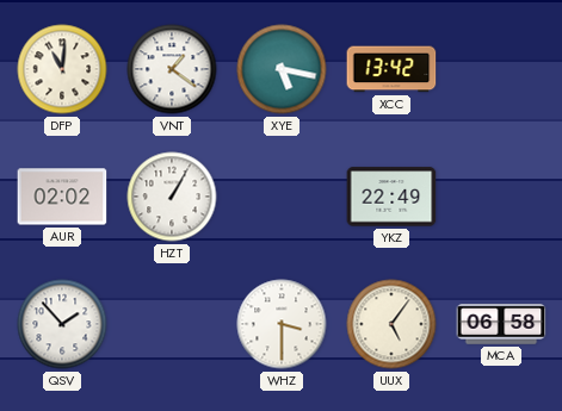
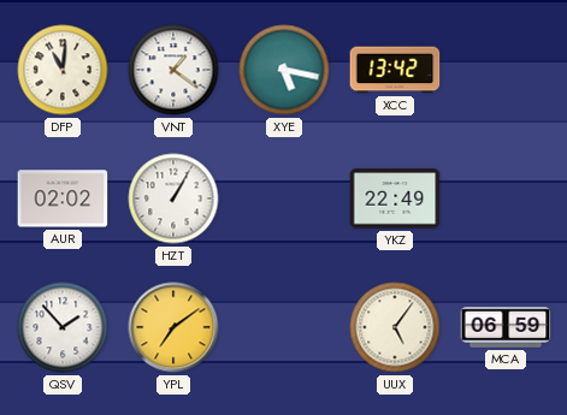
YPL: none -> 7:09
WHZ: 3:30 -> none
MCA: 06:58 -> 06:59
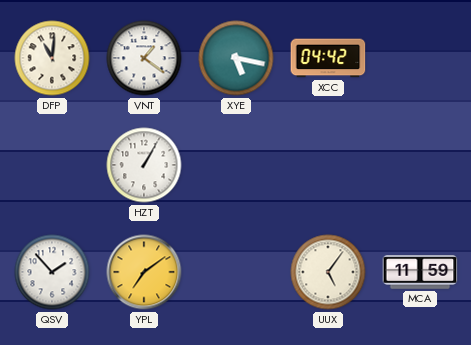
XCC: 13:42 -> 04:42
AUR: 02:02 -> none
YKZ: 22:49 -> none
MCA: 06:59 -> 11:59
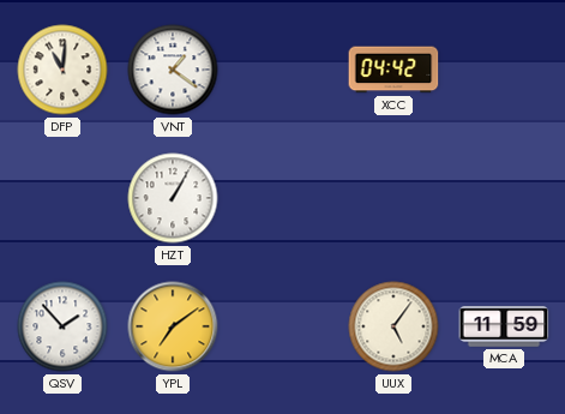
XYE: 5:17 -> none
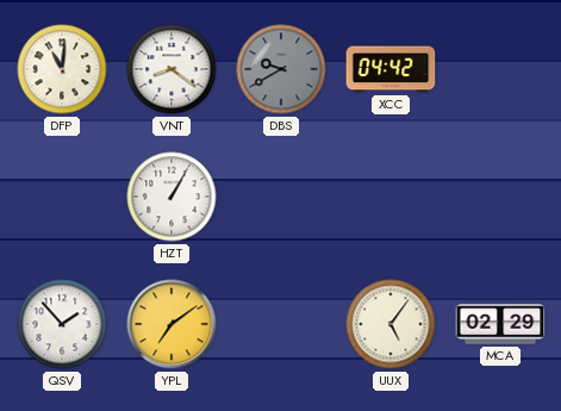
VNT: 1:21 -> 8:21
DBS: none -> 9:40
MCA: 11:59 -> 02:29
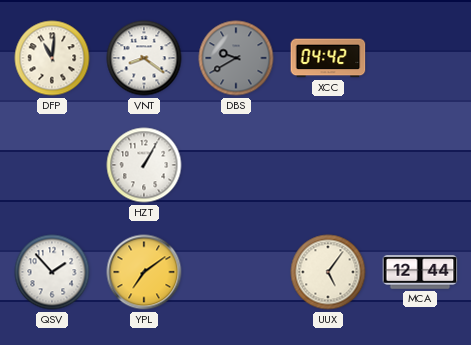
MCA: 02:29 -> 12:44
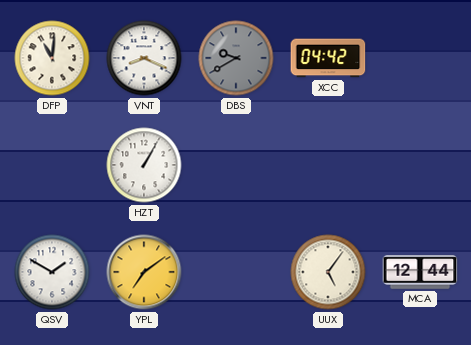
VNT: 8:21 -> 8:19
QSV: 1:53 -> 1:50
